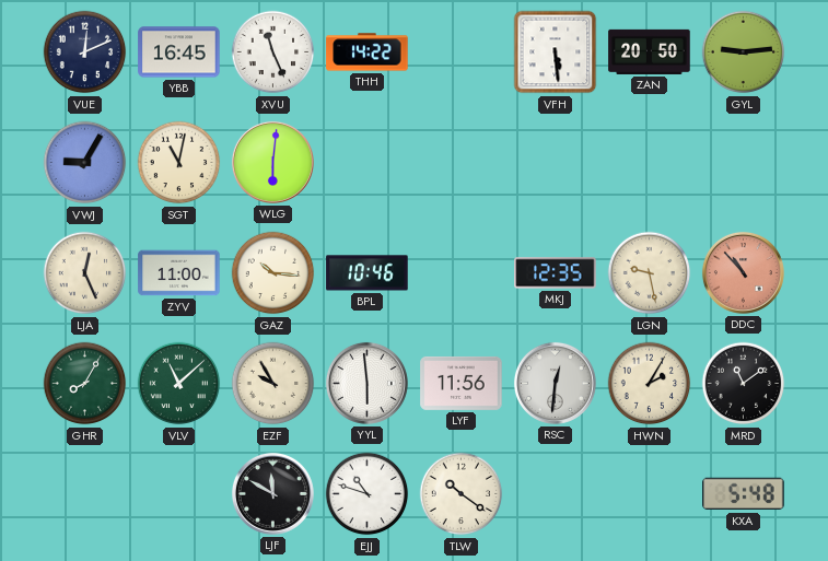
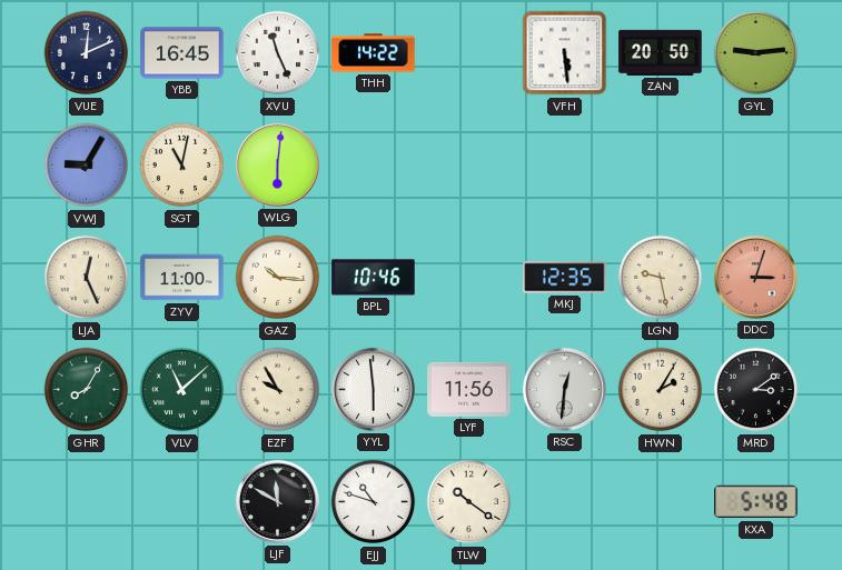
DDC: 10:53 -> 3:03
MRD: 11:09 -> 3:09
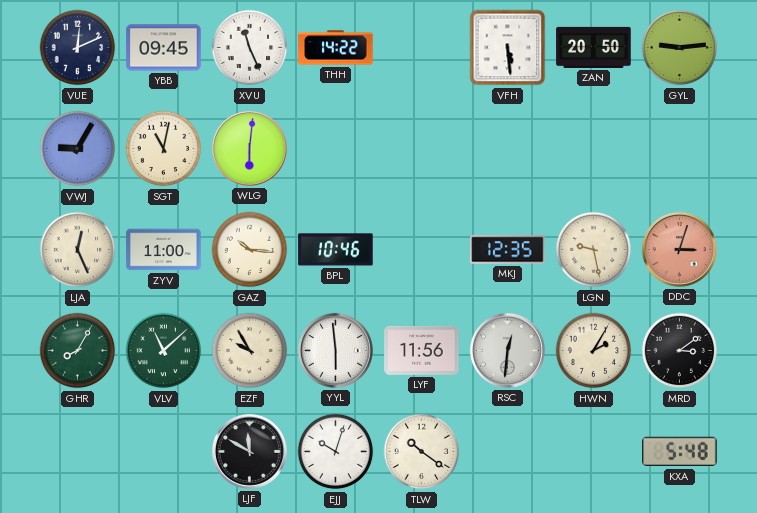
YBB: 16:45 -> 09:45
EJJ: 10:48 -> 10:03
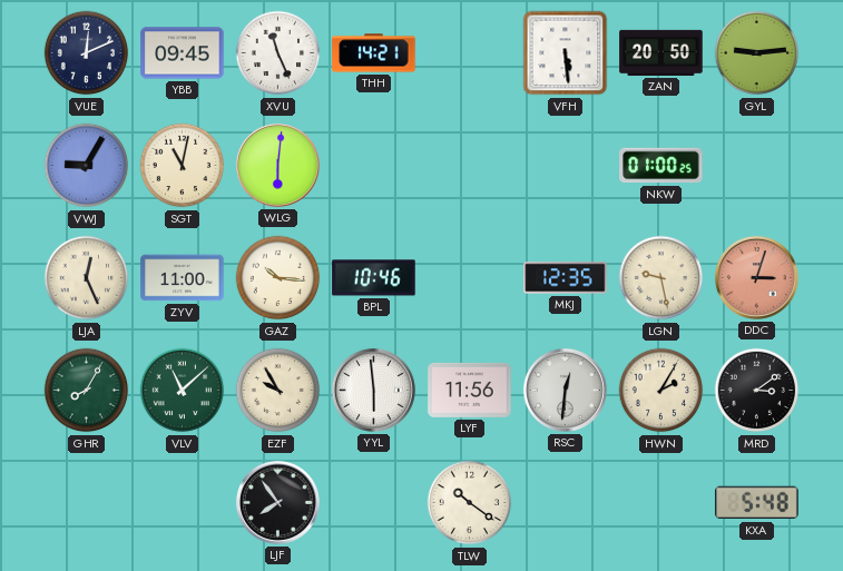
THH: 14:22 -> 14:21
NKW: none -> 01:00
LJF: 11:50 -> 7:54
EJJ: 10:03 -> none
